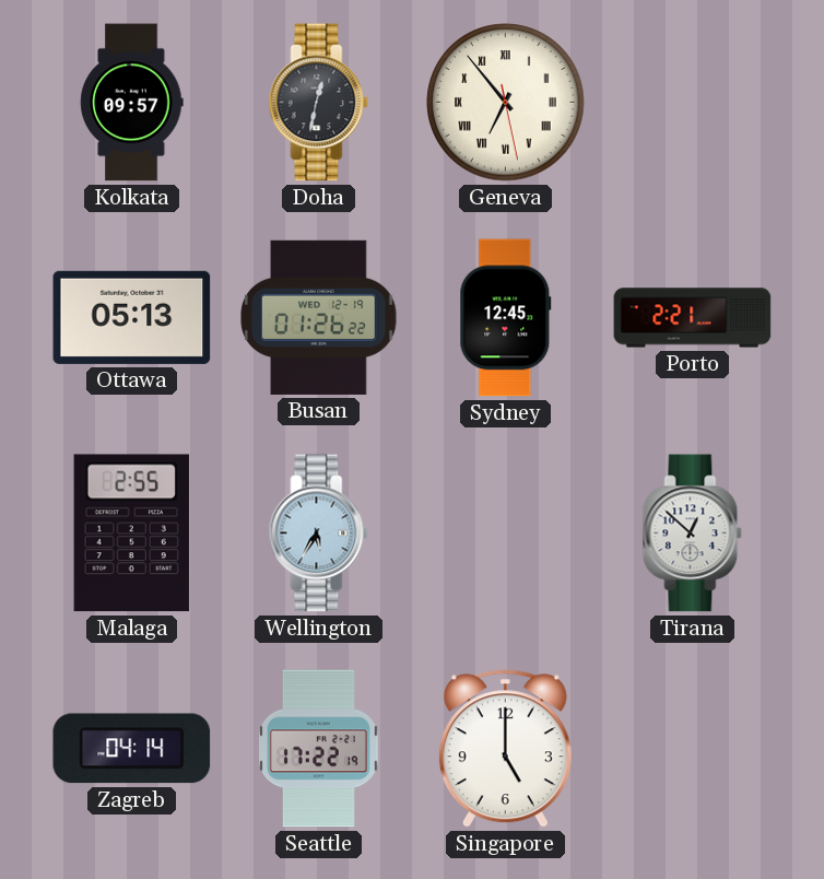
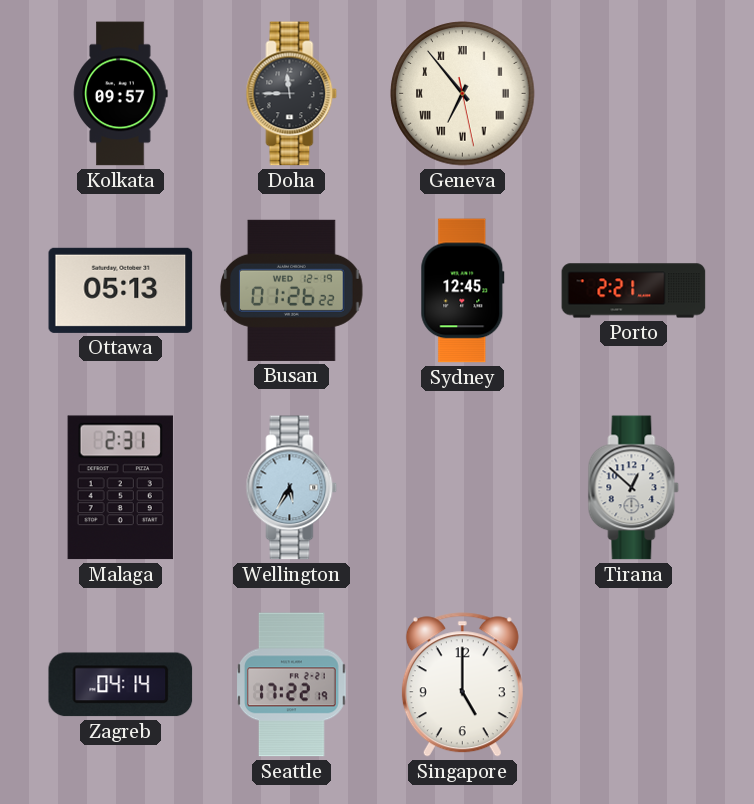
Doha: 12:32 -> 11:45
Malaga: 2:55 -> 2:31
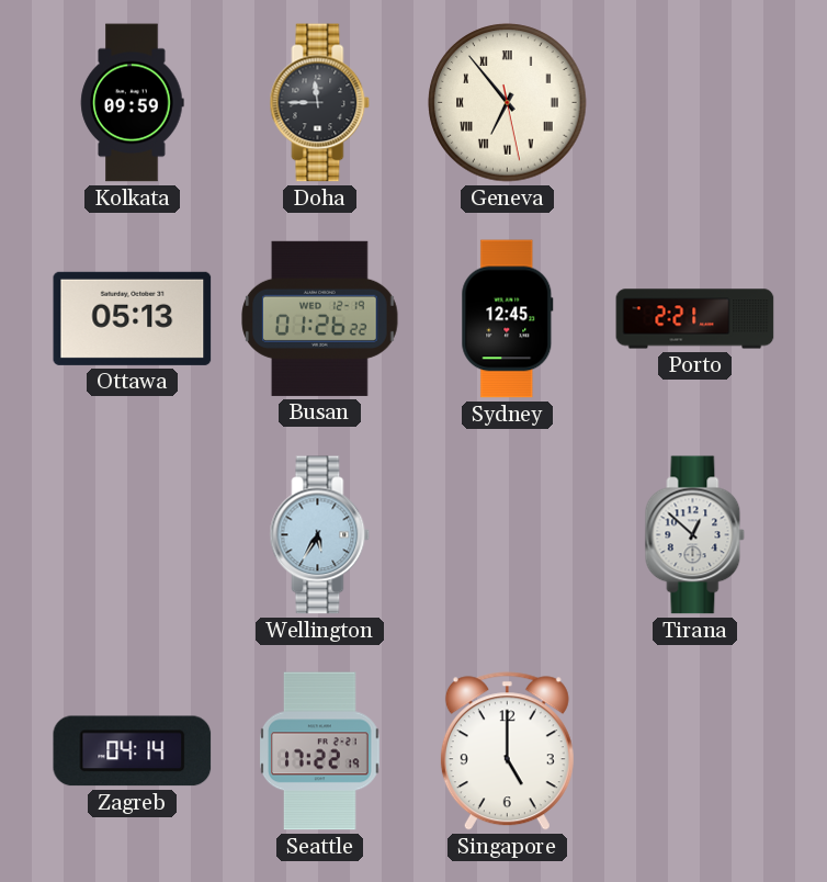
Kolkata: 09:57 -> 09:59
Malaga: 2:31 -> none
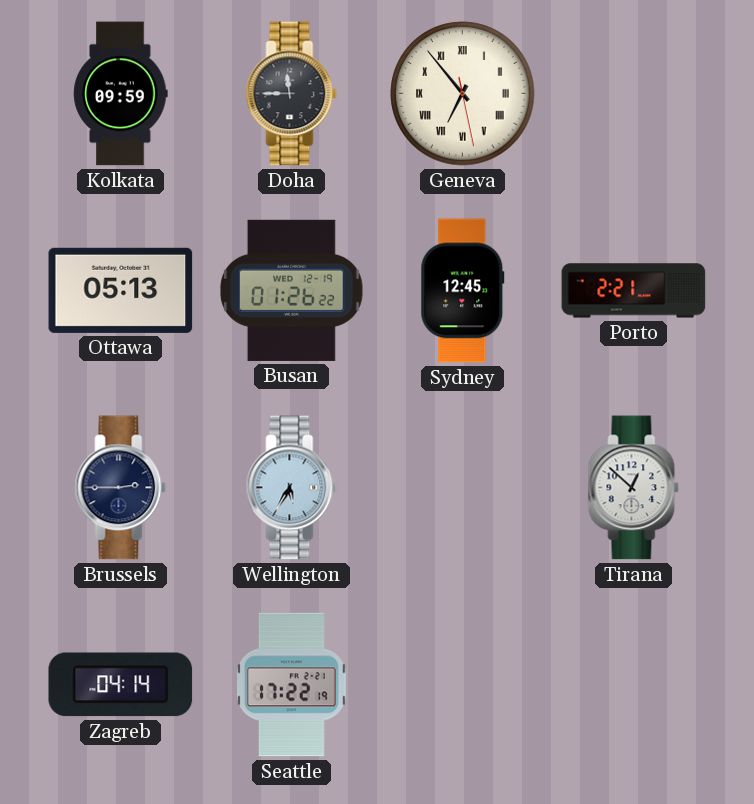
Brussels: none -> 2:45
Singapore: 5:00 -> none
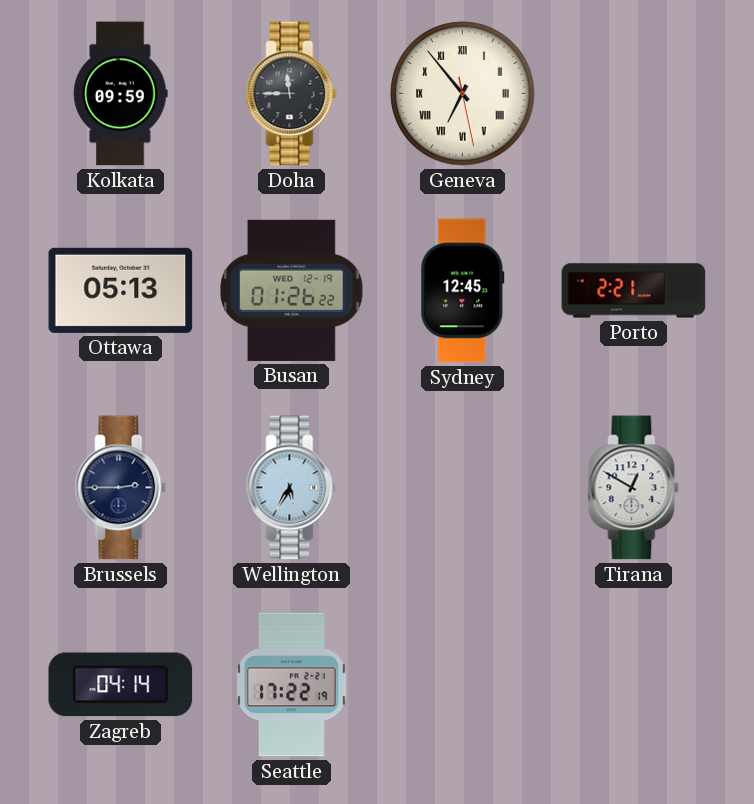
Tirana: 12:52 -> 12:50
